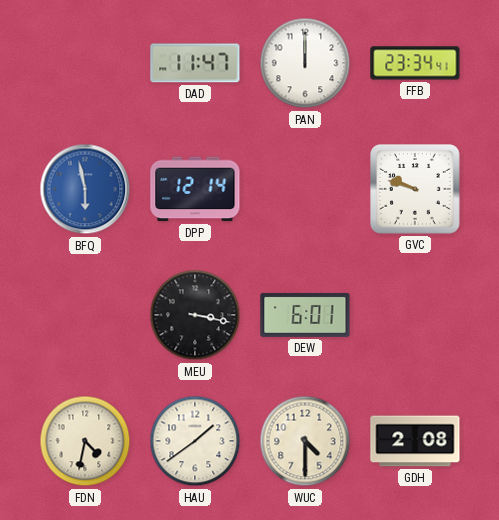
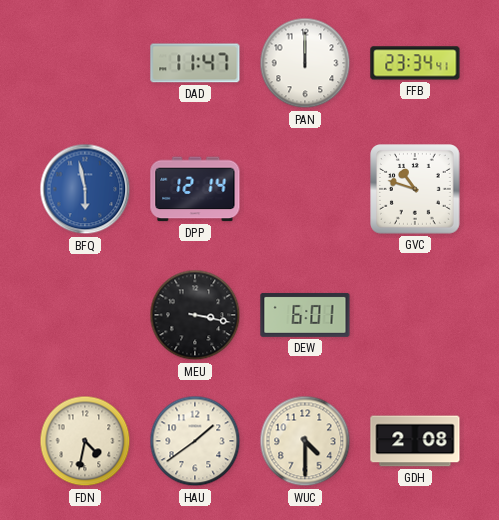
GVC: 9:48 -> 10:48
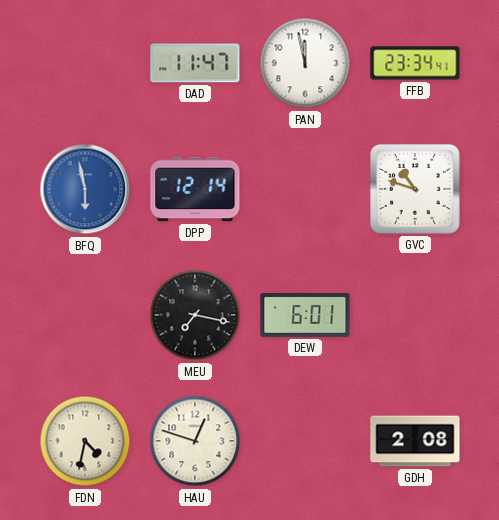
PAN: 12:00 -> 11:58
MEU: 3:17 -> 7:17
HAU: 1:39 -> 12:48
WUC: 4:30 -> none
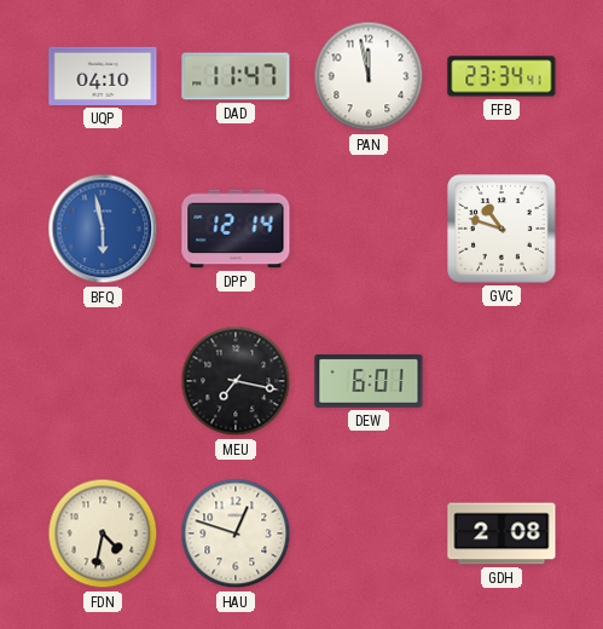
UQP: none -> 04:10
